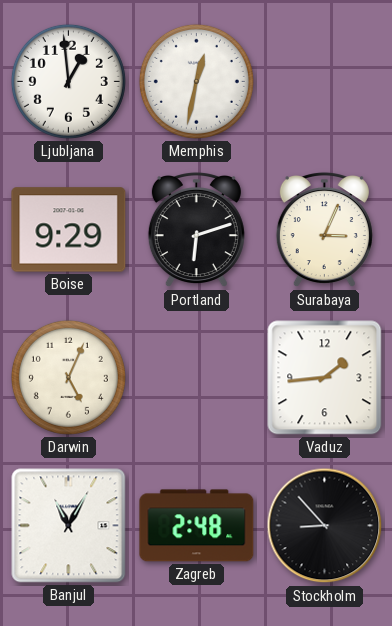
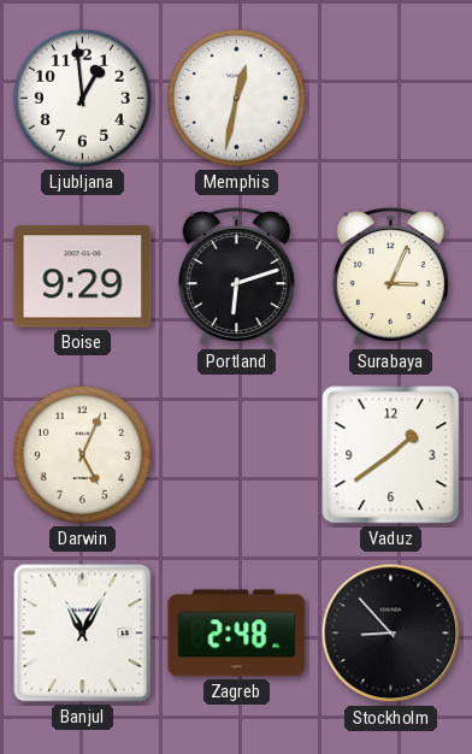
Vaduz: 1:44 -> 1:39
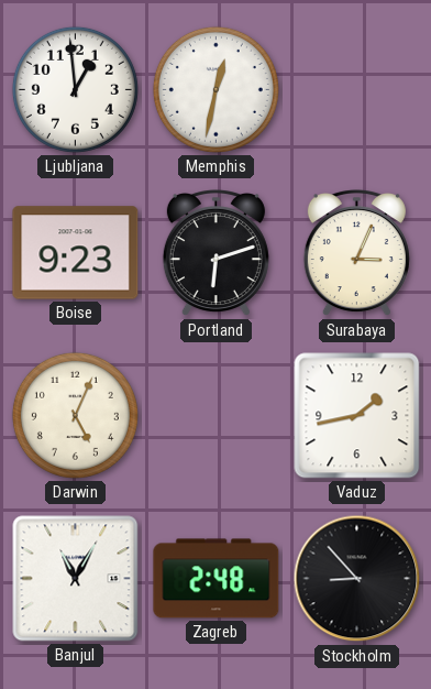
Boise: 9:29 -> 9:23
Vaduz: 1:39 -> 1:43
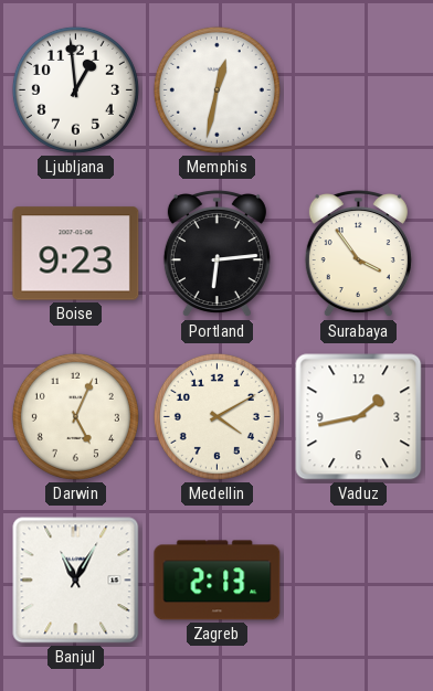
Portland: 6:12 -> 6:14
Surabaya: 3:04 -> 3:54
Medellin: none -> 4:10
Zagreb: 2:48 -> 2:13
Stockholm: 8:53 -> none
